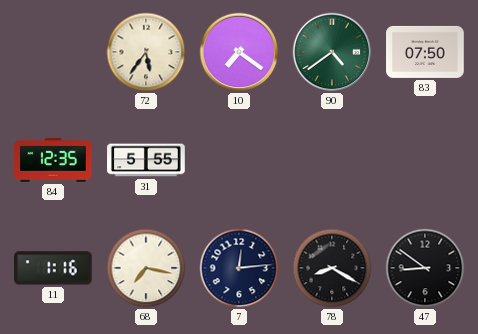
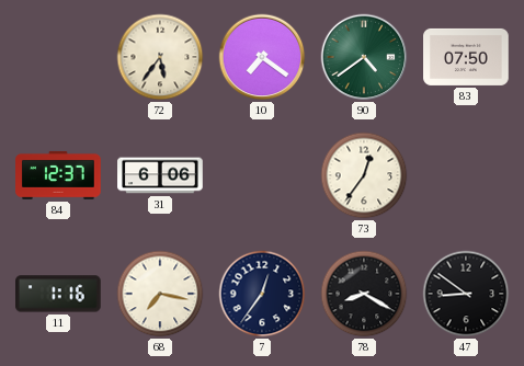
84: 12:35 -> 12:37
31: 5:55 -> 6:06
73: none -> 12:36
7: 12:14 -> 12:36
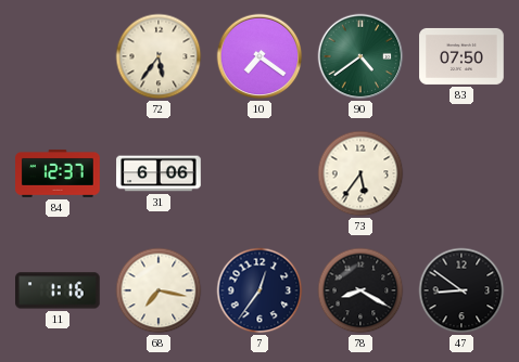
73: 12:36 -> 5:36
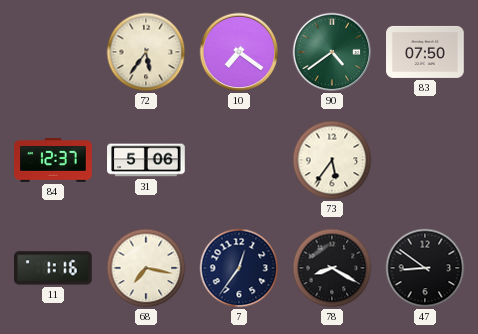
31: 6:06 -> 5:06
